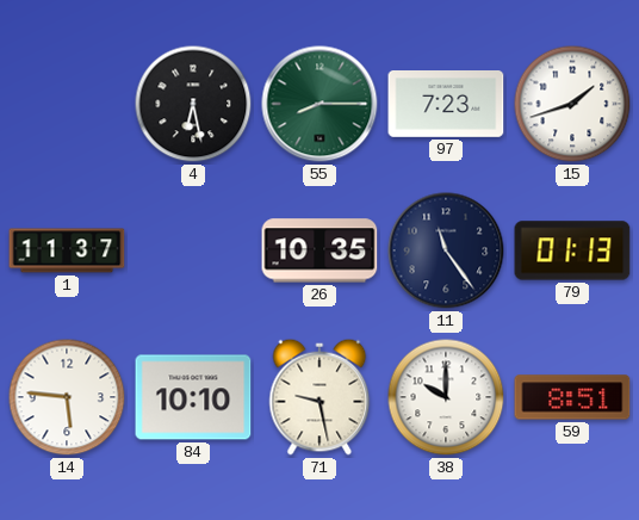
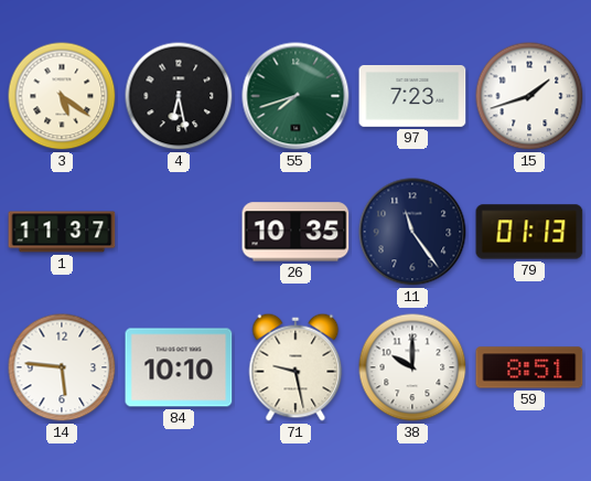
3: none -> 5:21
55: 8:15 -> 7:42
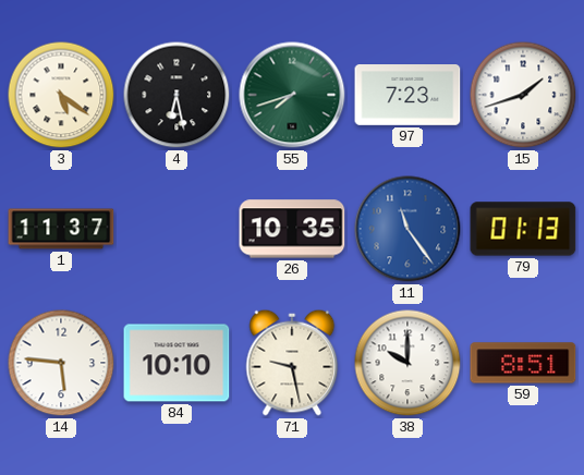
11 dial: navy -> blue
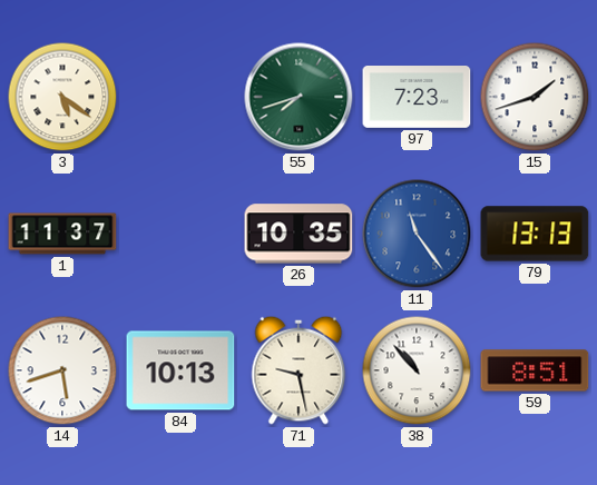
4: 6:28 -> none
79: 01:13 -> 13:13
14: 5:46 -> 5:42
84: 10:10 -> 10:13
38: 10:00 -> 10:53
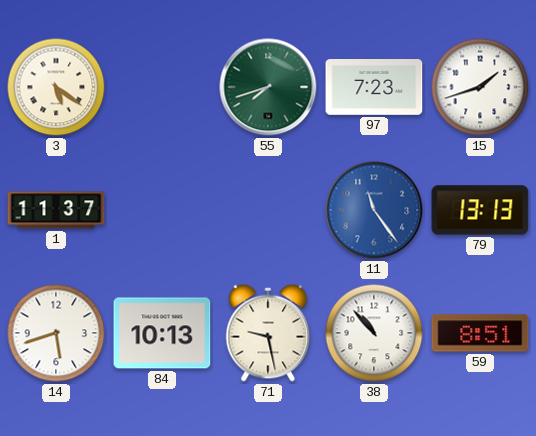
26: 10:35 -> none
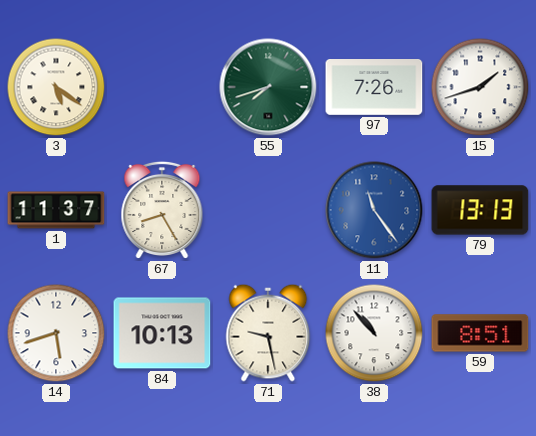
97: 7:23 -> 7:26
67: none -> 8:25
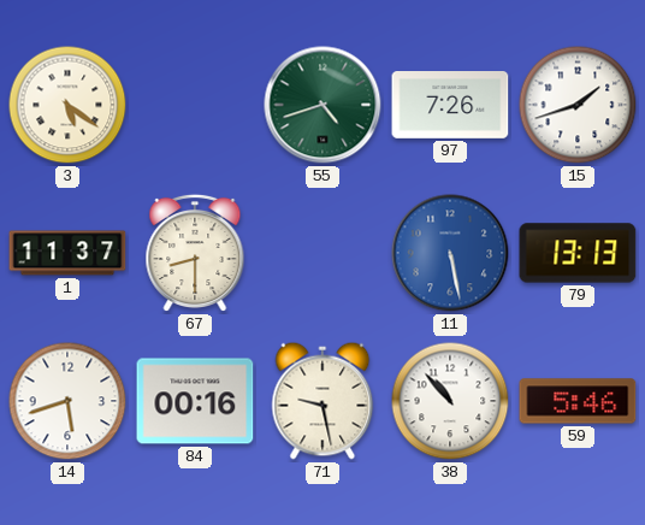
55: 7:42 -> 4:42
67: 8:25 -> 8:30
11: 11:24 -> 5:28
84: 10:13 -> 00:16
59: 8:51 -> 5:46
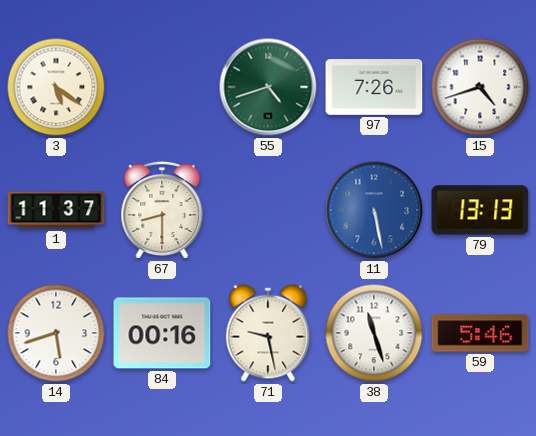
15: 1:42 -> 4:42
38: 10:53 -> 11:27
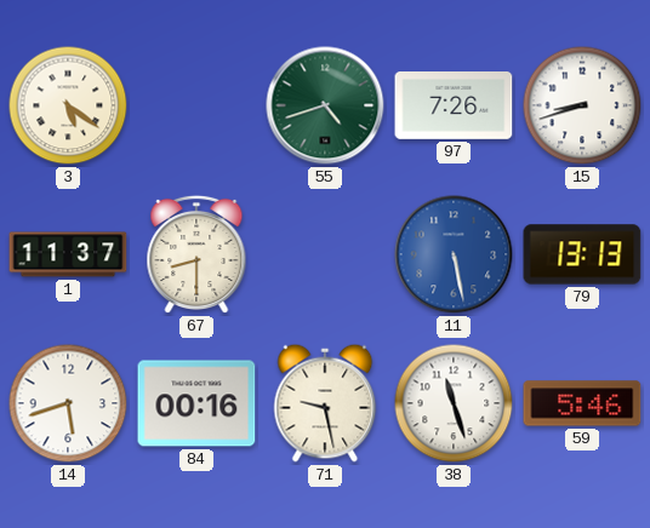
15: 4:42 -> 8:42
